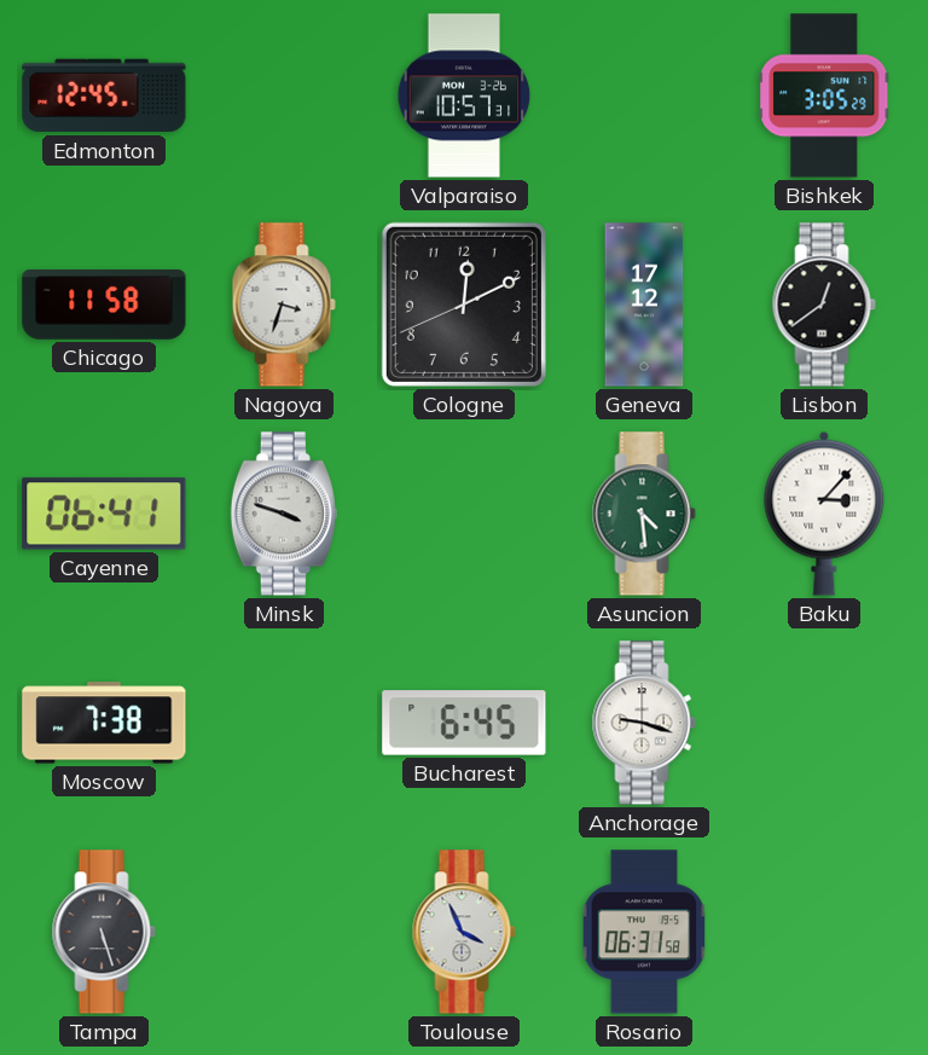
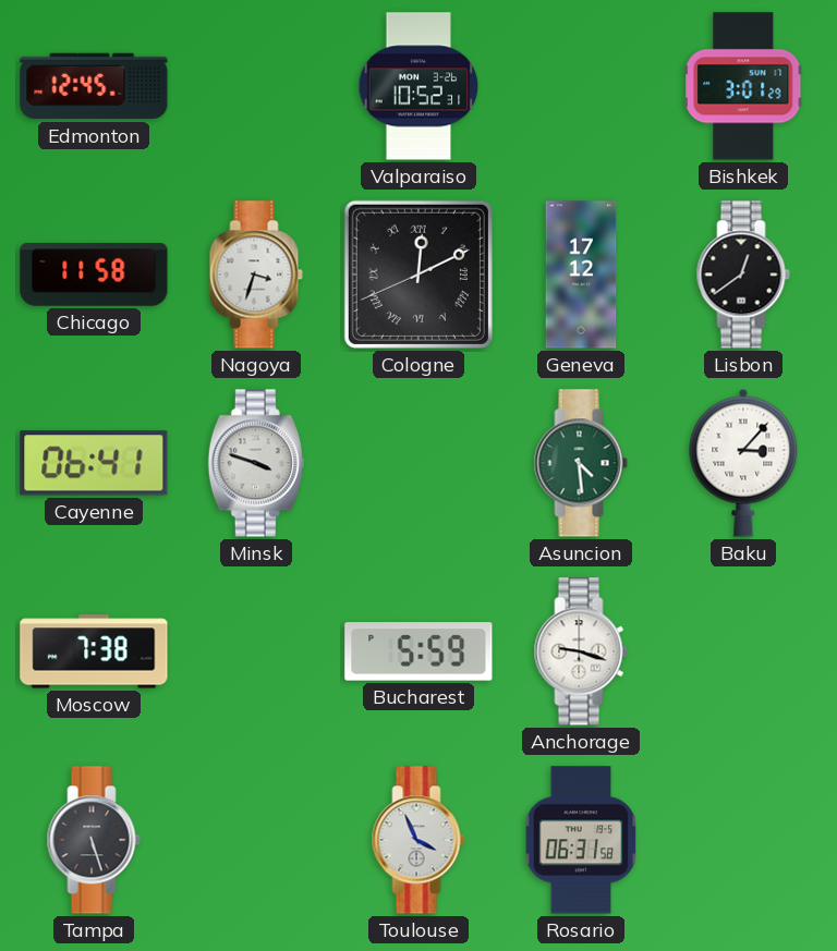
Valparaiso: 10:57 -> 10:52
Bishkek: 3:05 -> 3:01
Cologne numerals: Arabic -> Roman
Bucharest: 6:45 -> 5:59
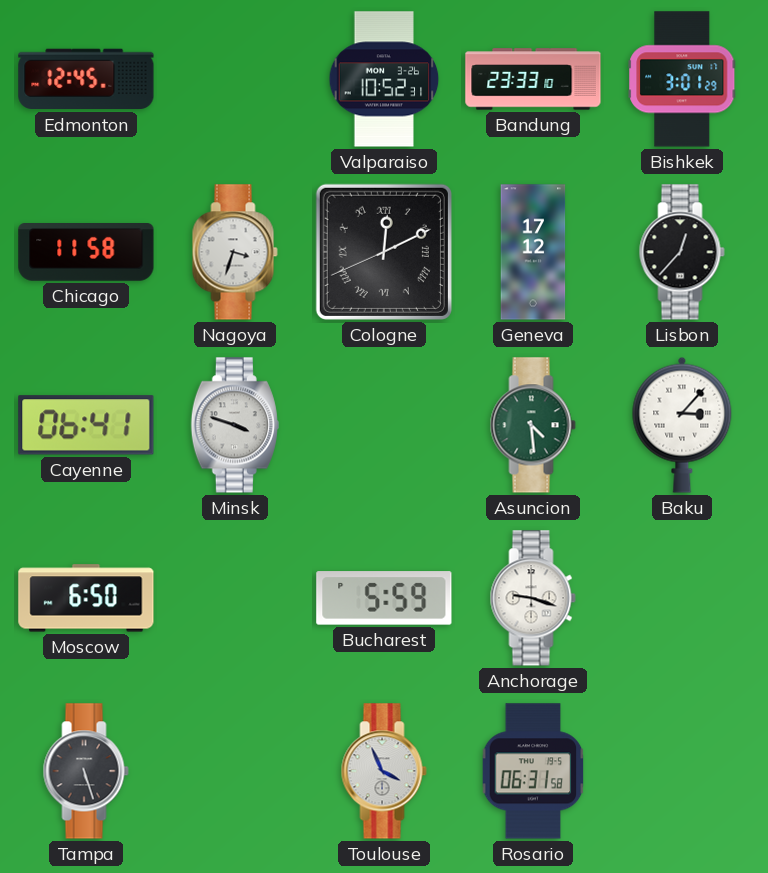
Bandung: none -> 23:33
Lisbon: 12:39 -> 12:37
Moscow: 7:38 -> 6:50
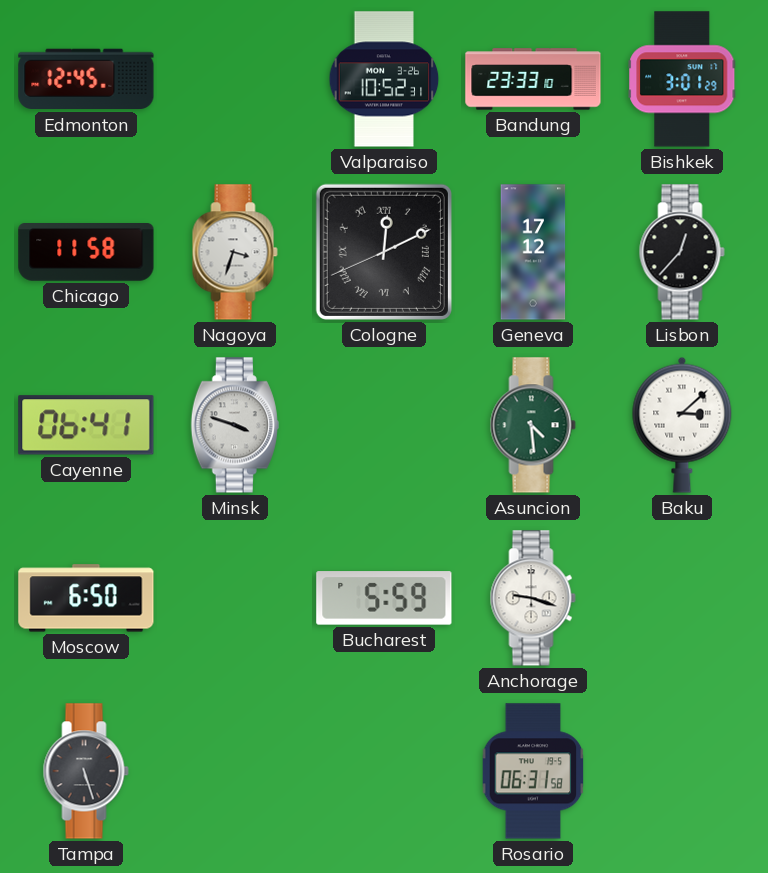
Baku: 3:07 -> 3:08
Toulouse: 3:56 -> none
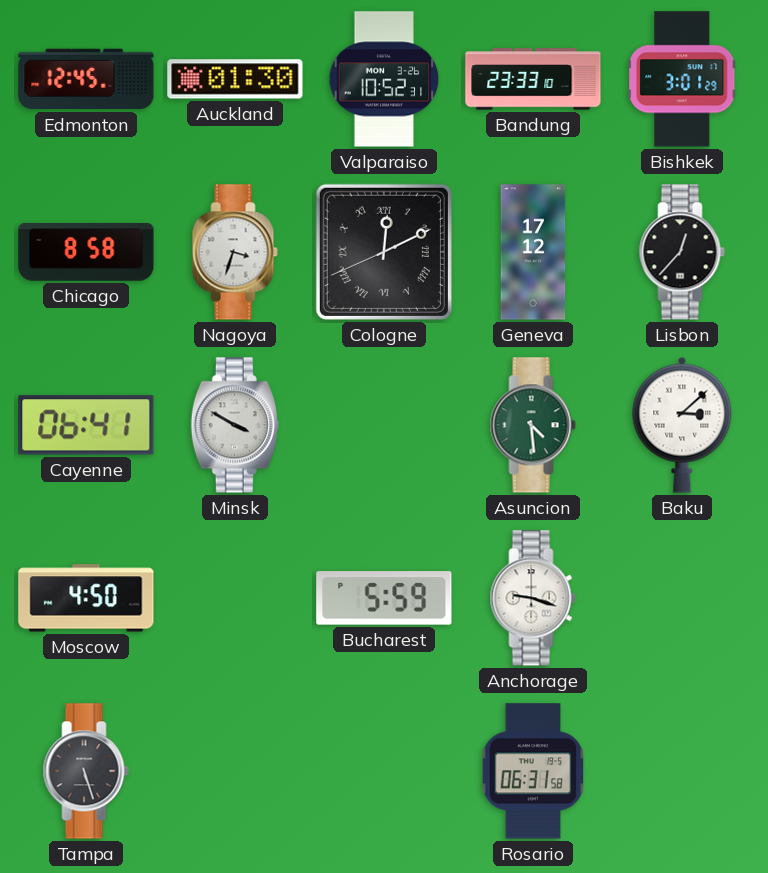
Auckland: none -> 01:30
Chicago: 11:58 -> 8:58
Minsk: 3:48 -> 3:50
Moscow: 6:50 -> 4:50
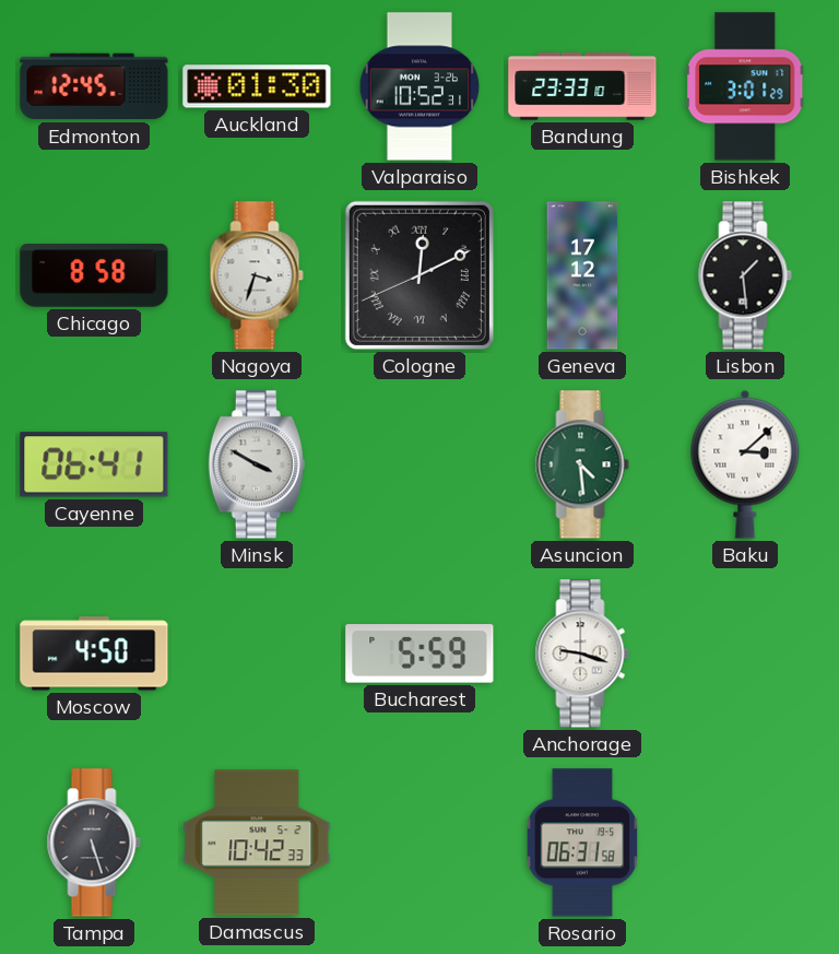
Lisbon: 12:37 -> 1:29
Damascus: none -> 10:42
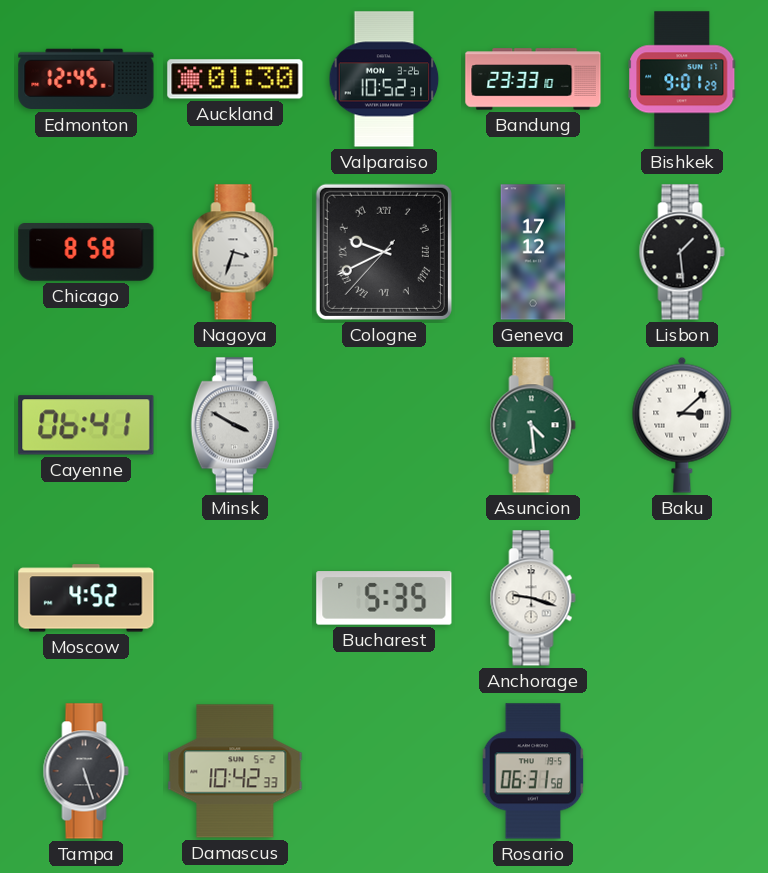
Bishkek: 3:01 -> 9:01
Cologne: 12:10 -> 9:40
Moscow: 4:50 -> 4:52
Bucharest: 5:59 -> 5:35
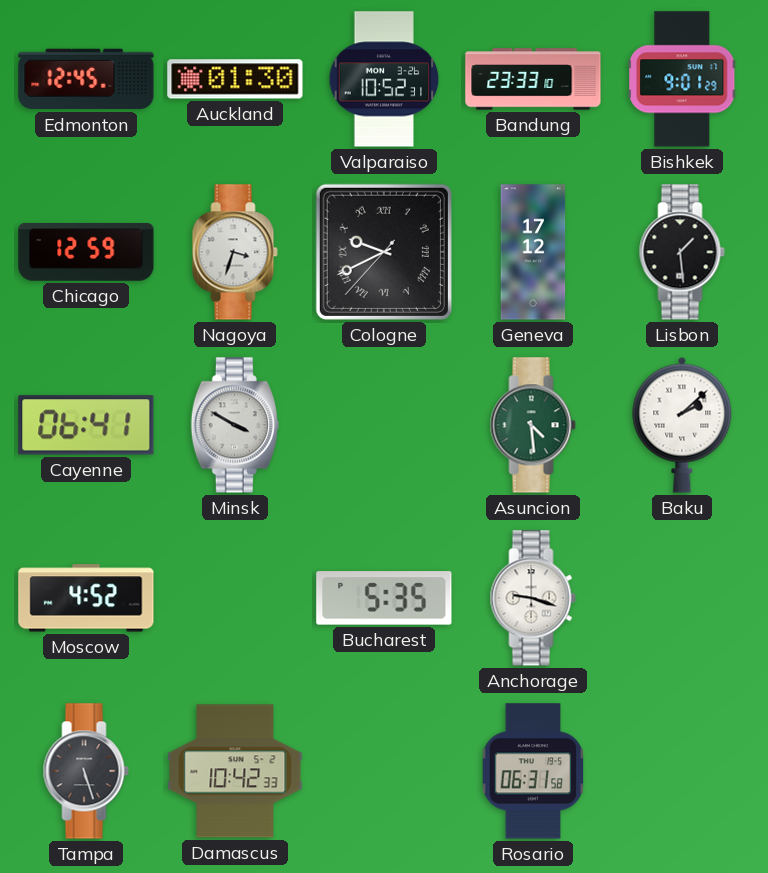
Chicago: 8:58 -> 12:59
Baku: 3:08 -> 2:08
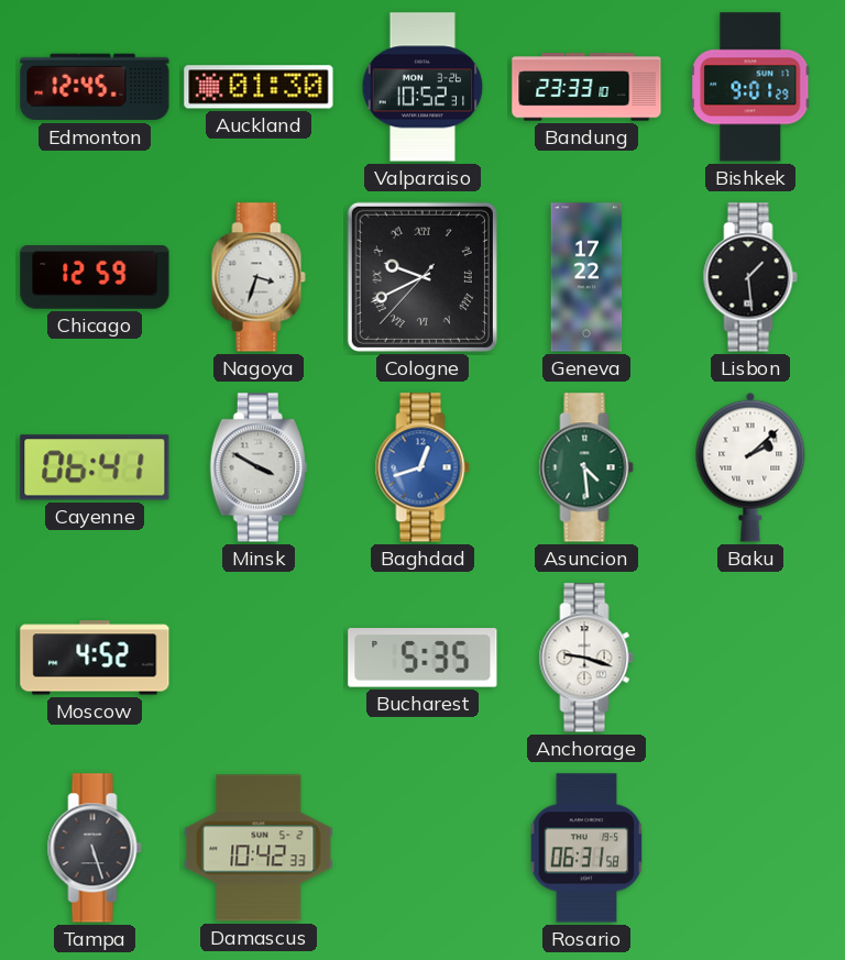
Geneva: 17:12 -> 17:22
Baghdad: none -> 12:42
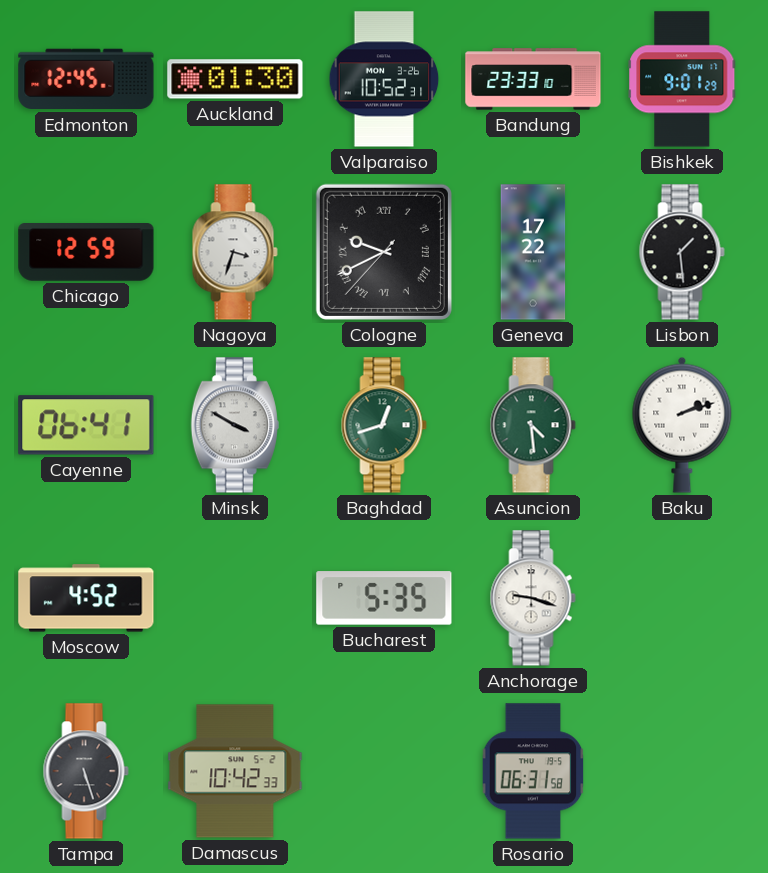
Baghdad dial: blue -> green
Baku: 2:08 -> 2:12
